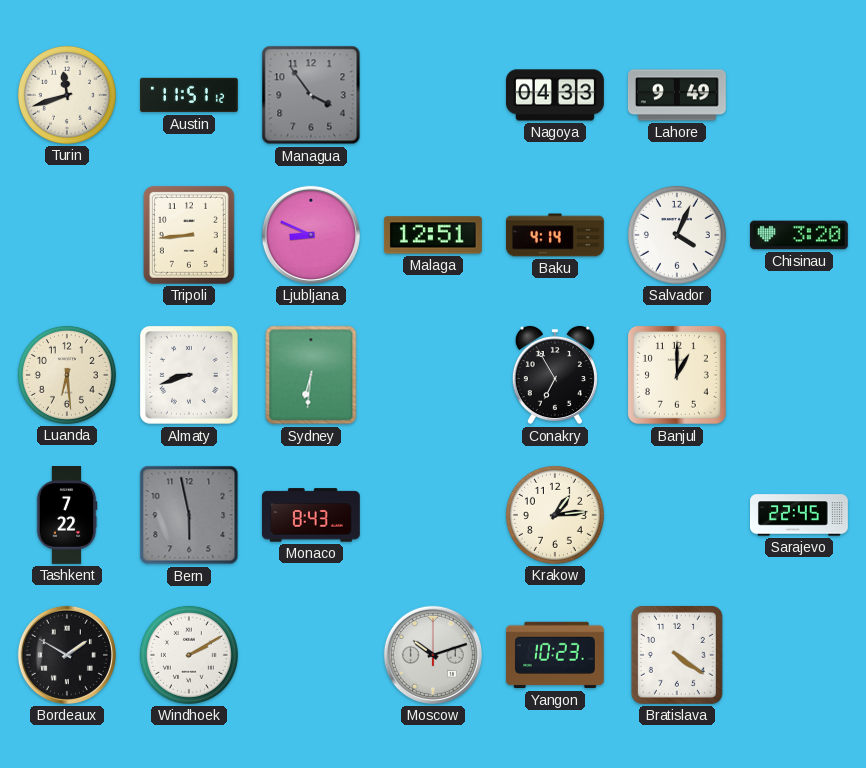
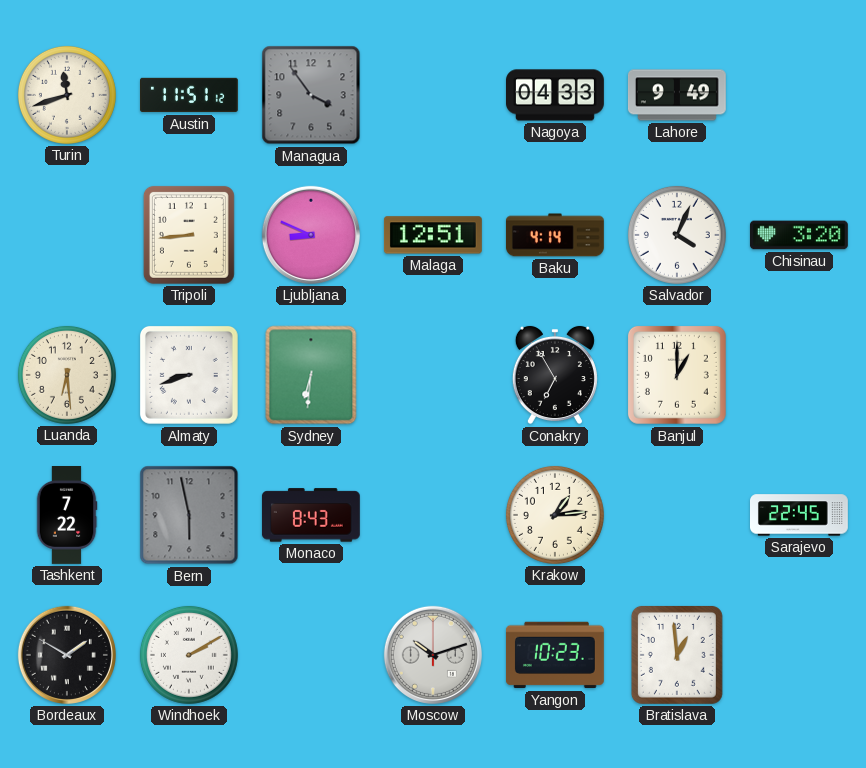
Bratislava: 4:21 -> 12:59
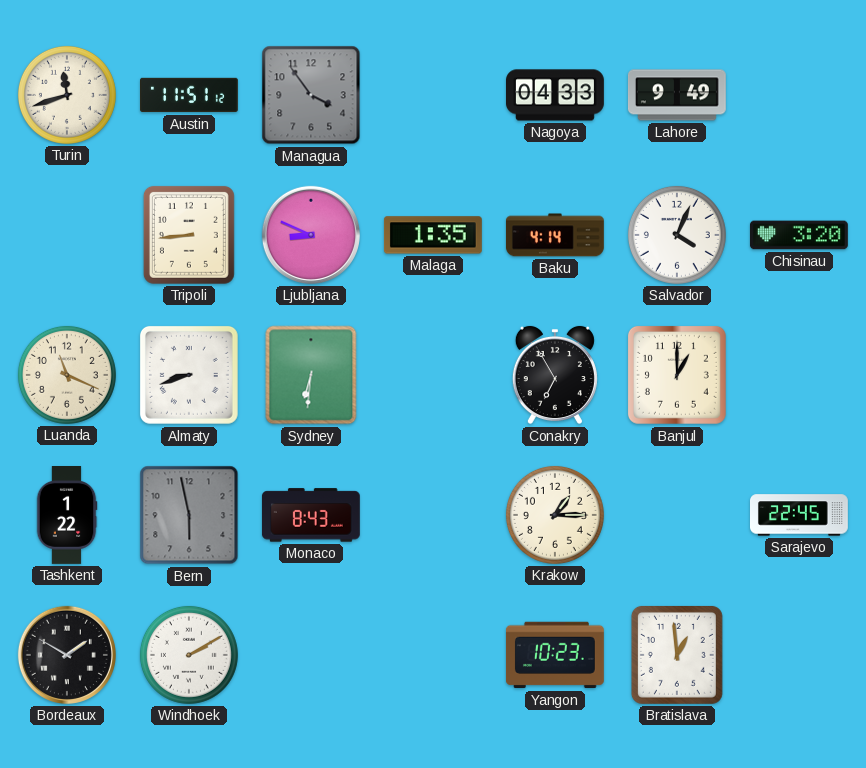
Malaga: 12:51 -> 1:35
Luanda: 6:29 -> 11:19
Tashkent: 7:22 -> 1:22
Krakow: 1:14 -> 1:15
Moscow: 10:12 -> none
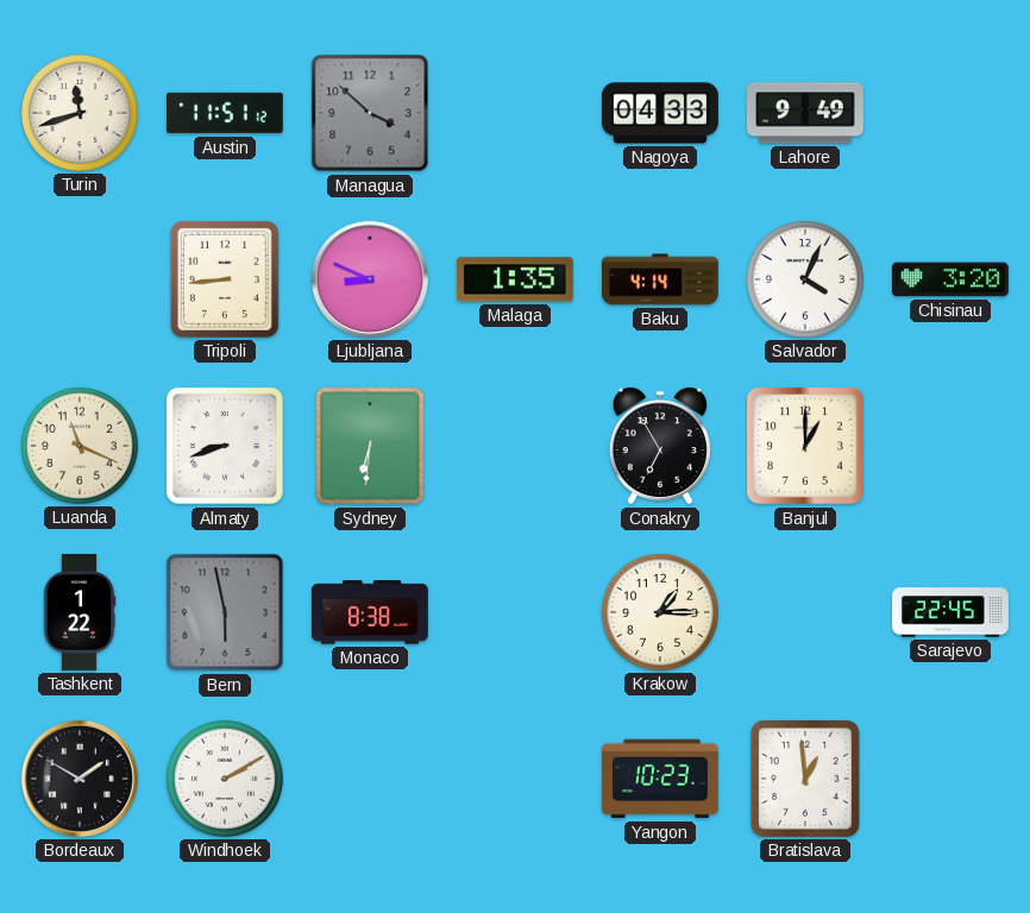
Managua: 3:54 -> 3:52
Monaco: 8:43 -> 8:38
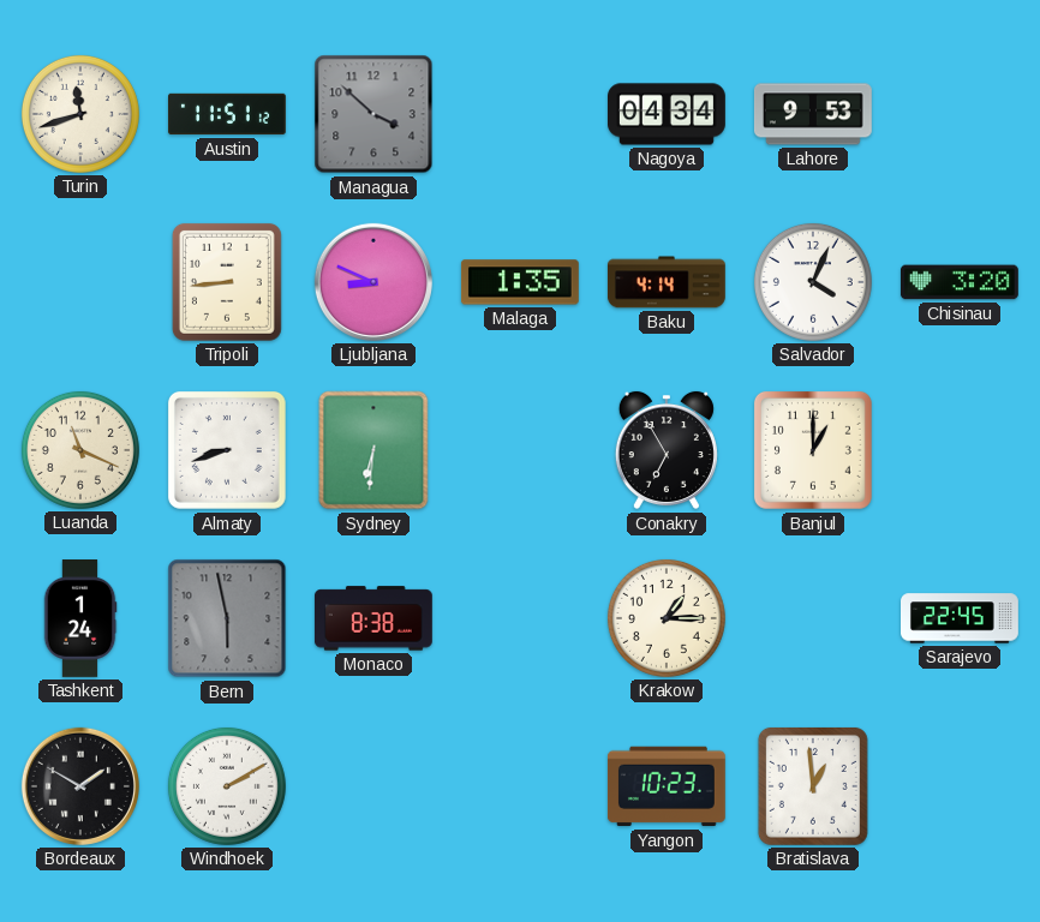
Nagoya: 04:33 -> 04:34
Lahore: 9:49 -> 9:53
Tashkent: 1:22 -> 1:24
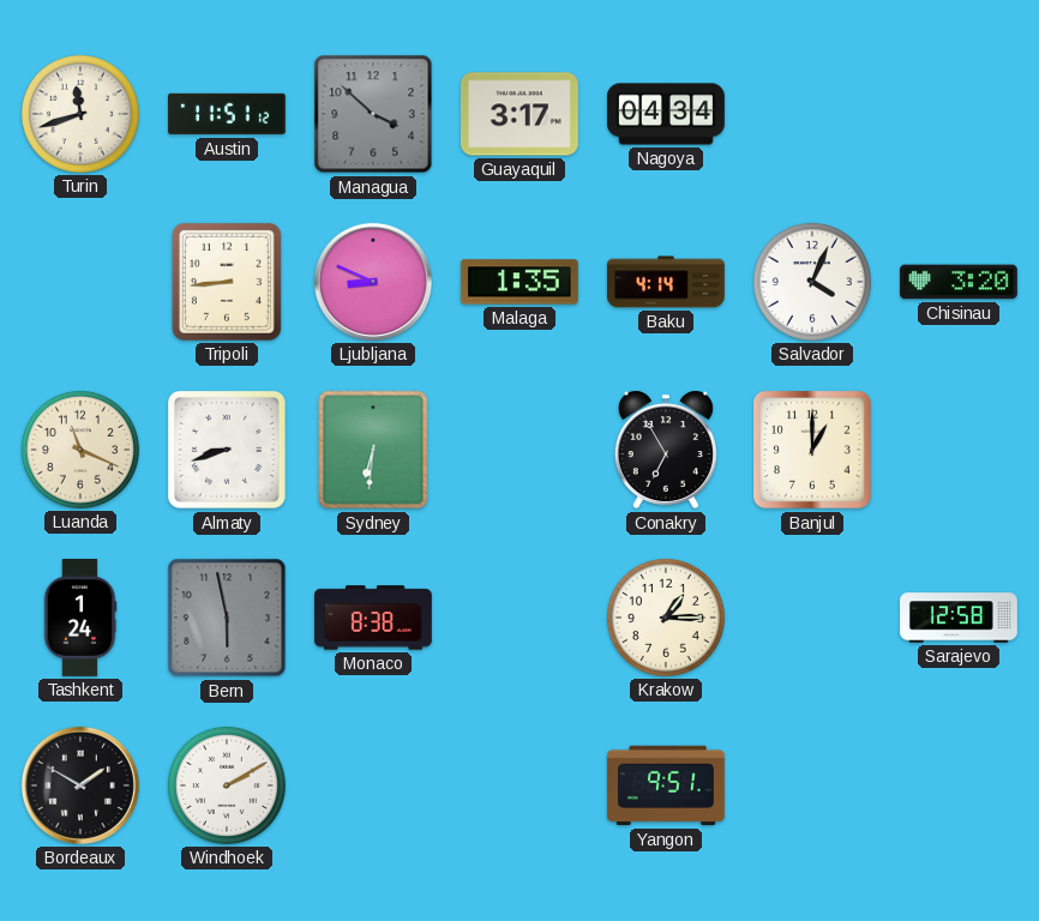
Guayaquil: none -> 3:17
Lahore: 9:53 -> none
Sarajevo: 22:45 -> 12:58
Yangon: 10:23 -> 9:51
Bratislava: 12:59 -> none
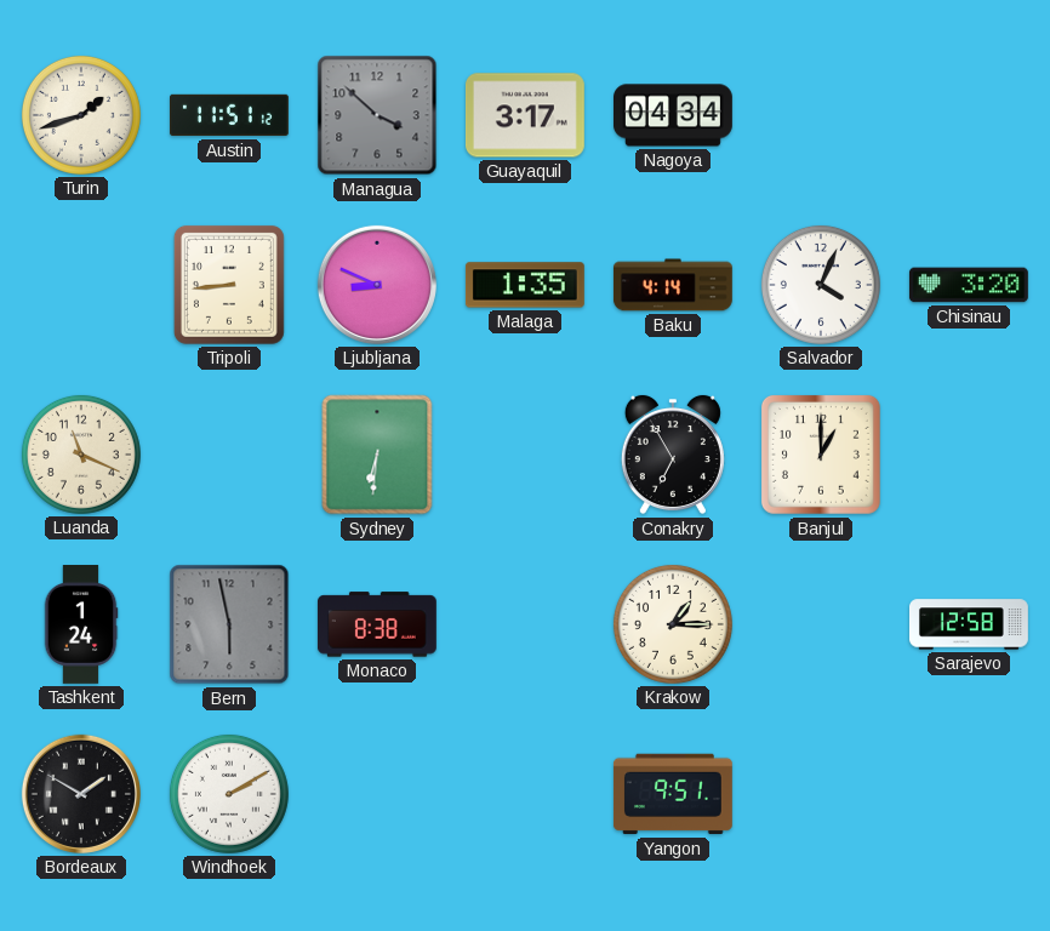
Turin: 11:42 -> 1:42
Almaty: 8:42 -> none
